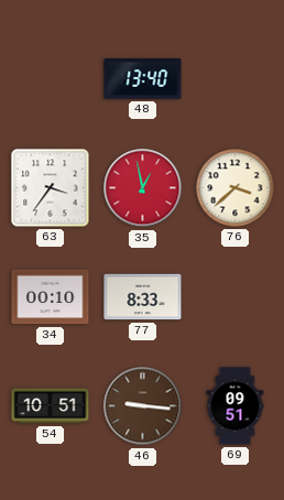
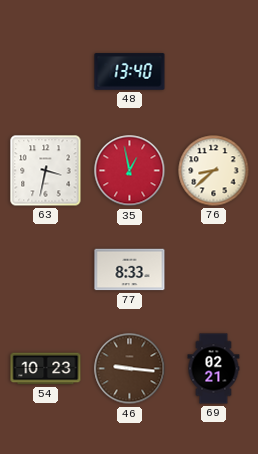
63: 3:36 -> 3:32
76: 3:38 -> 8:38
34: 00:10 -> none
54: 10:51 -> 10:23
69: 09:51 -> 02:21
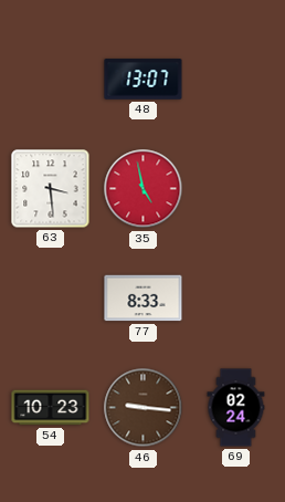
48: 13:40 -> 13:07
63: 3:32 -> 3:29
35: 12:58 -> 4:58
76: 8:38 -> none
69: 02:21 -> 02:24
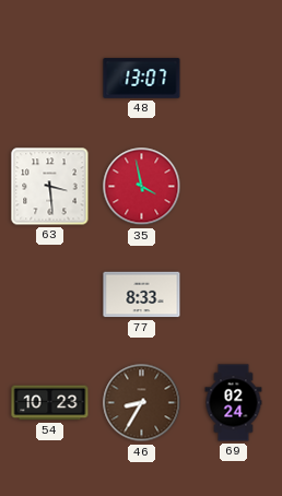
35: 4:58 -> 3:58
46: 9:16 -> 8:35
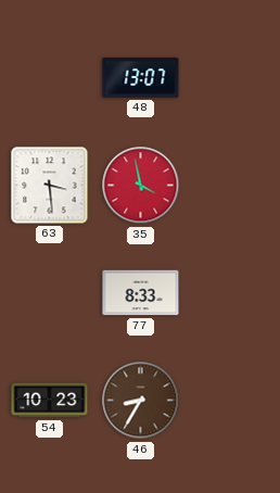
69: 02:24 -> none
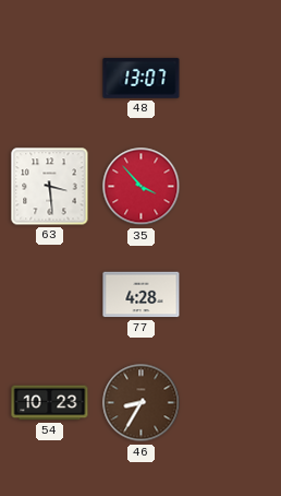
35: 3:58 -> 3:53
77: 8:33 -> 4:28
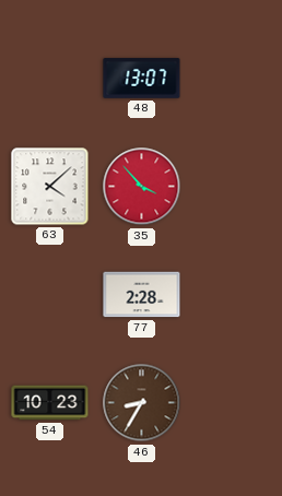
63: 3:29 -> 4:08
77: 4:28 -> 2:28
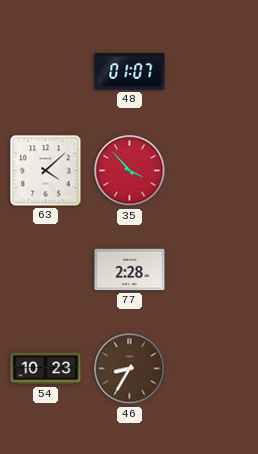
48: 13:07 -> 01:07
